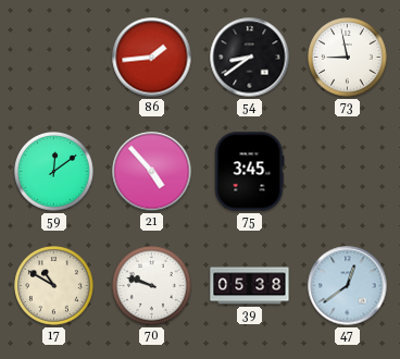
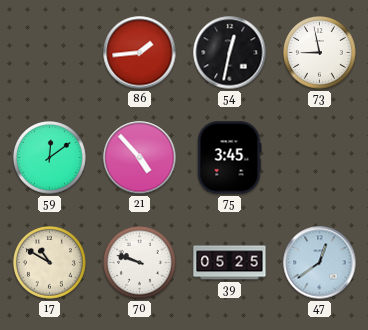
54: 8:39 -> 12:32
39: 05:38 -> 05:25
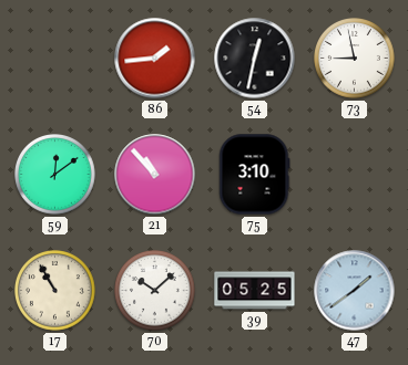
21: 4:53 -> 10:53
75: 3:45 -> 3:10
17: 10:50 -> 10:55
70: 9:48 -> 10:08
47: 12:39 -> 1:39
